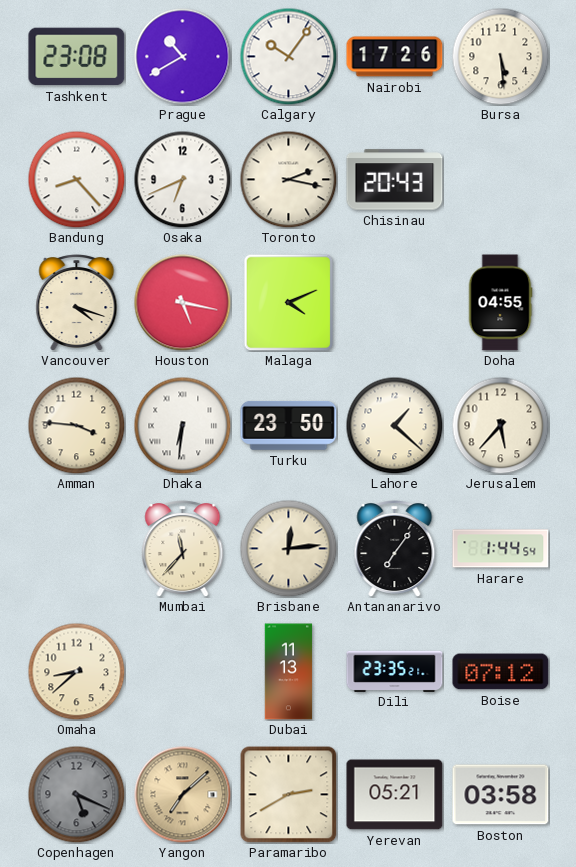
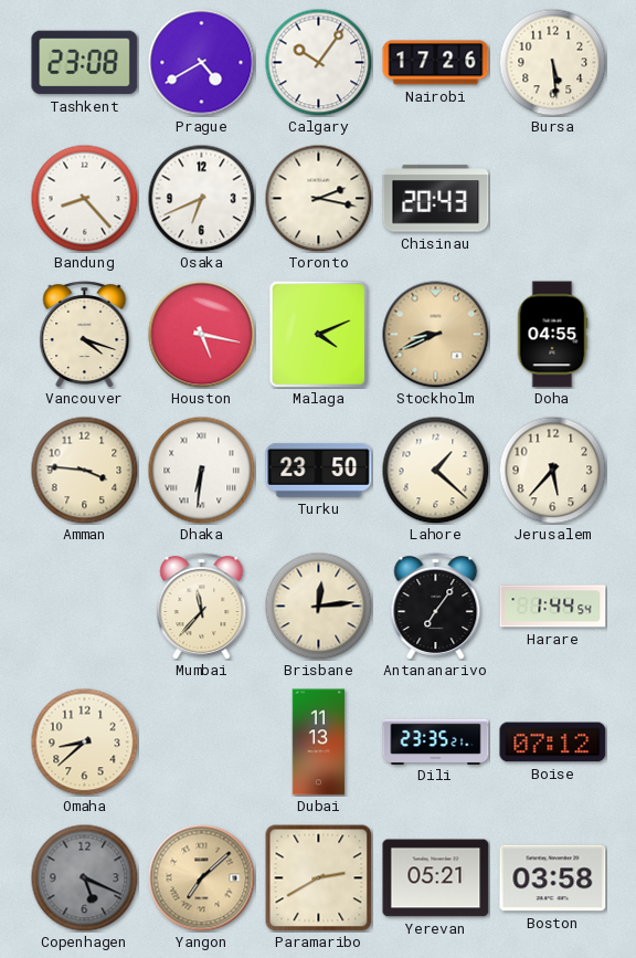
Prague: 10:40 -> 4:40
Stockholm: none -> 8:41
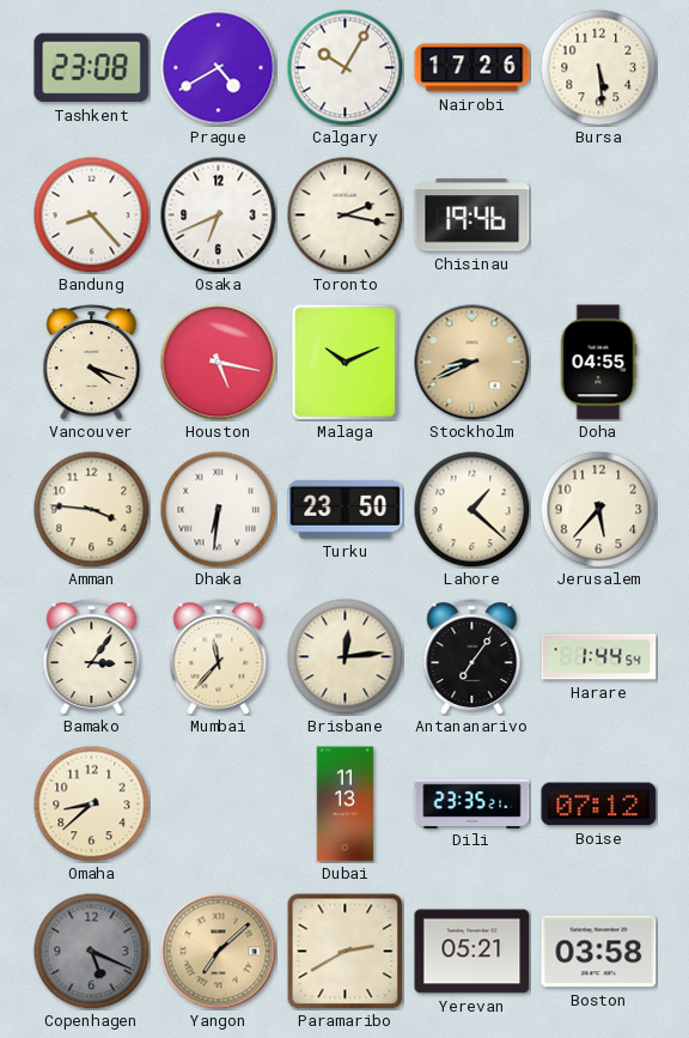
Calgary: 10:06 -> 10:05
Chisinau: 20:43 -> 19:46
Malaga: 4:11 -> 10:11
Bamako: none -> 3:06
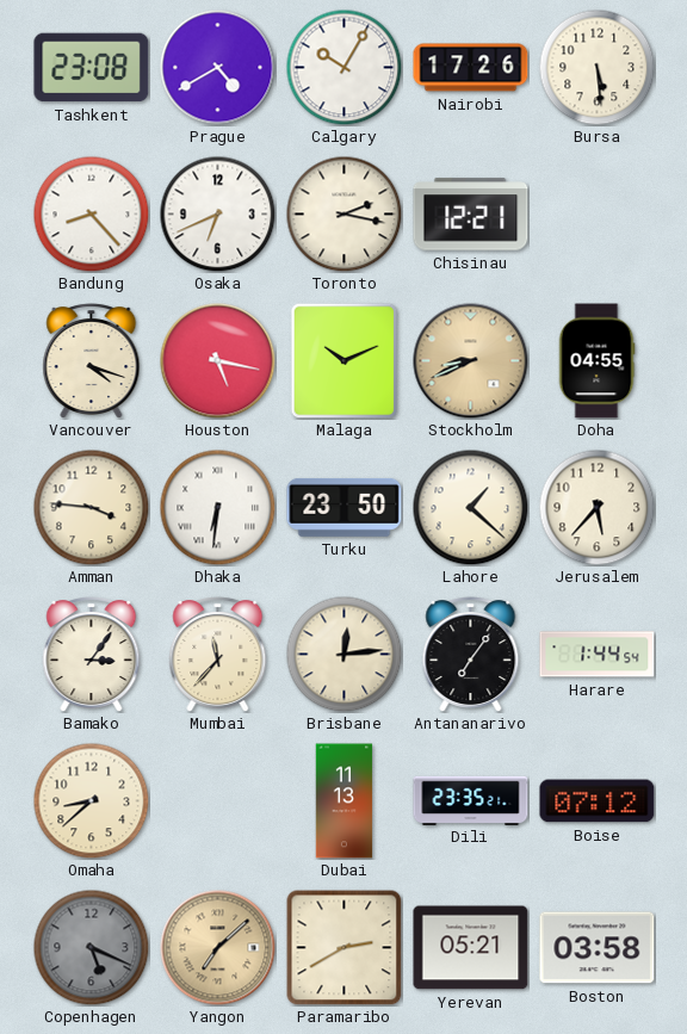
Chisinau: 19:46 -> 12:21
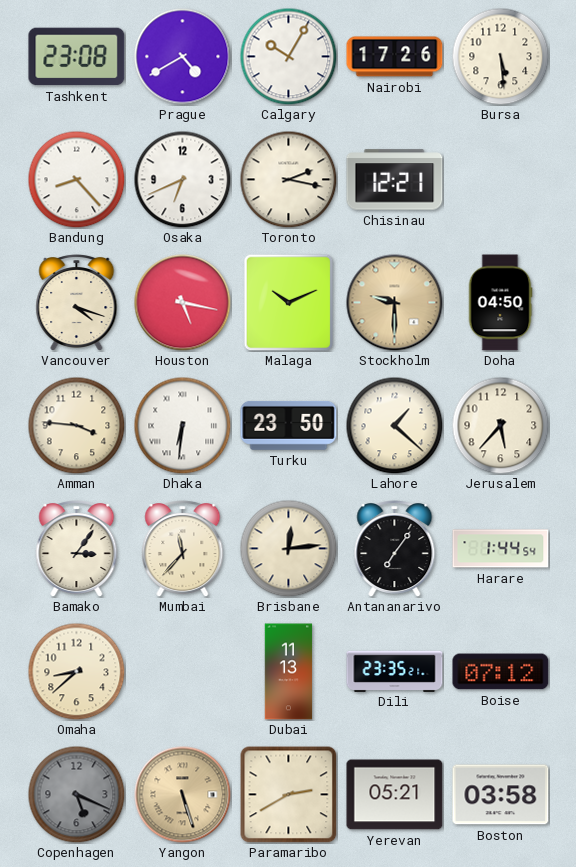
Stockholm: 8:41 -> 9:30
Doha: 04:55 -> 04:50
Yangon: 7:08 -> 5:27
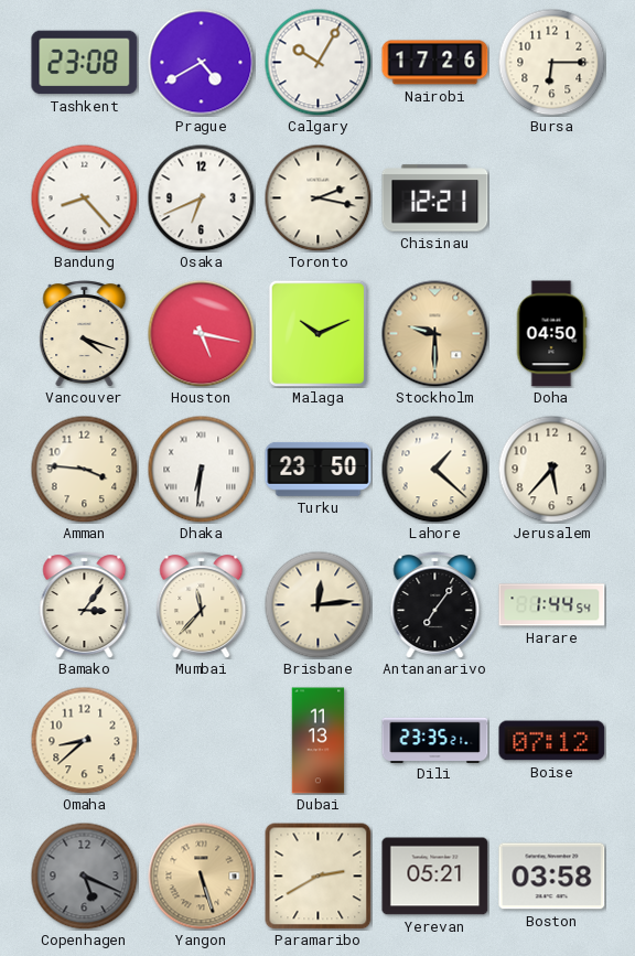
Bursa: 5:29 -> 6:15
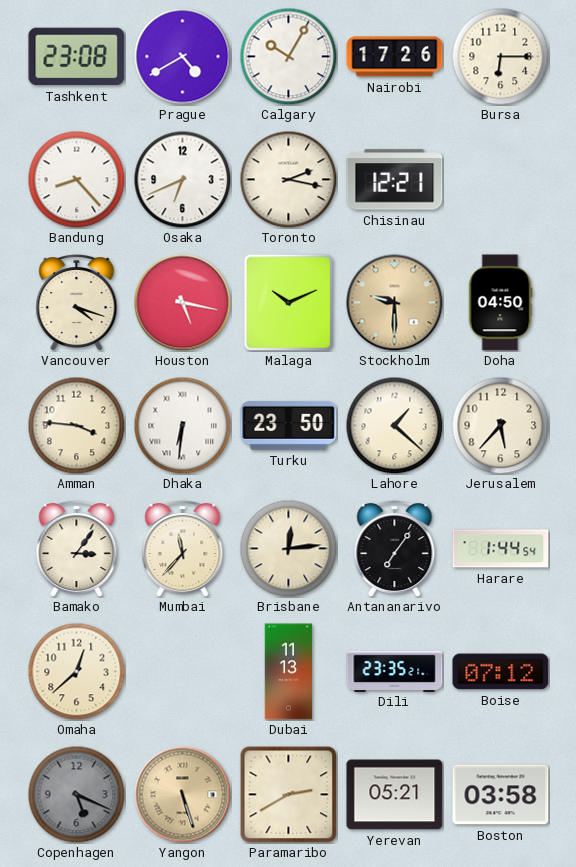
Omaha: 8:38 -> 12:38
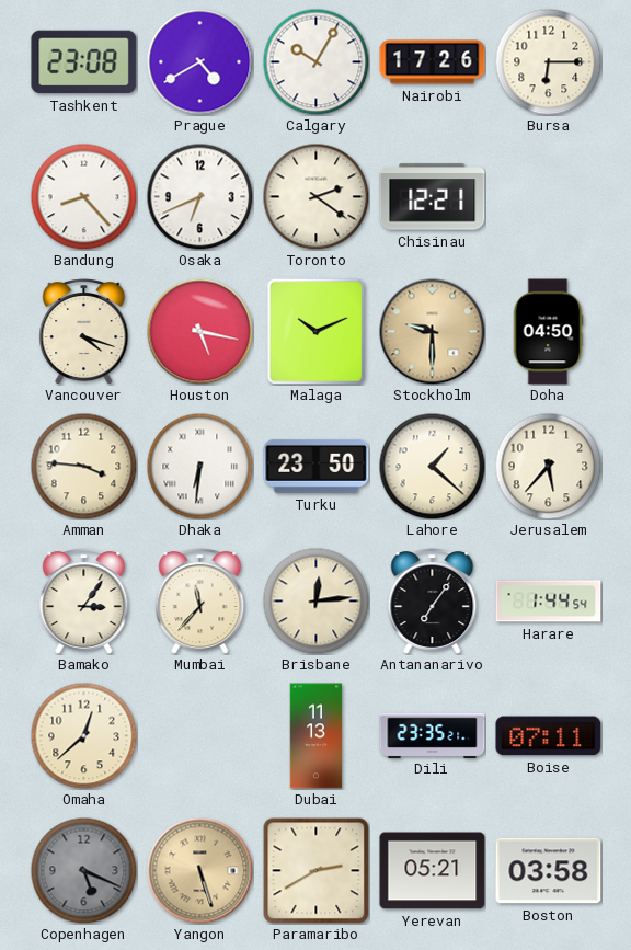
Toronto: 2:17 -> 2:21
Boise: 07:12 -> 07:11
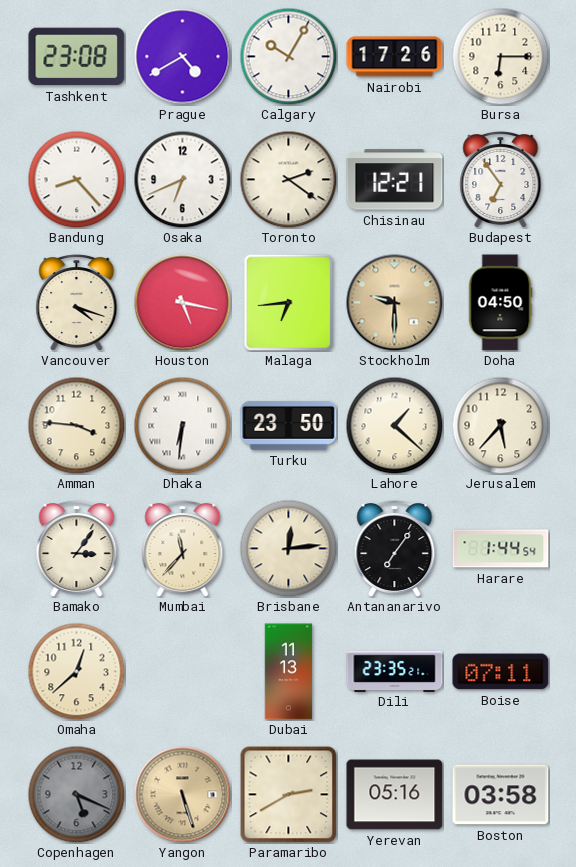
Budapest: none -> 6:54
Malaga: 10:11 -> 6:44
Yerevan: 05:21 -> 05:16
